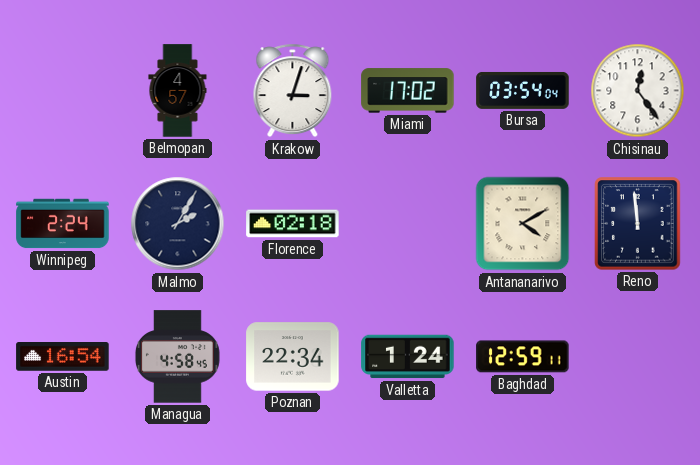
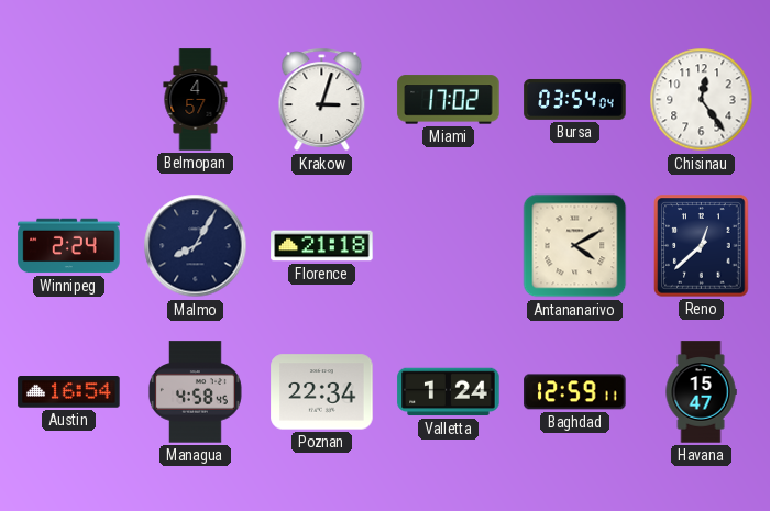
Malmo: 2:05 -> 8:05
Florence: 02:18 -> 21:18
Reno: 11:59 -> 12:38
Havana: none -> 15:47
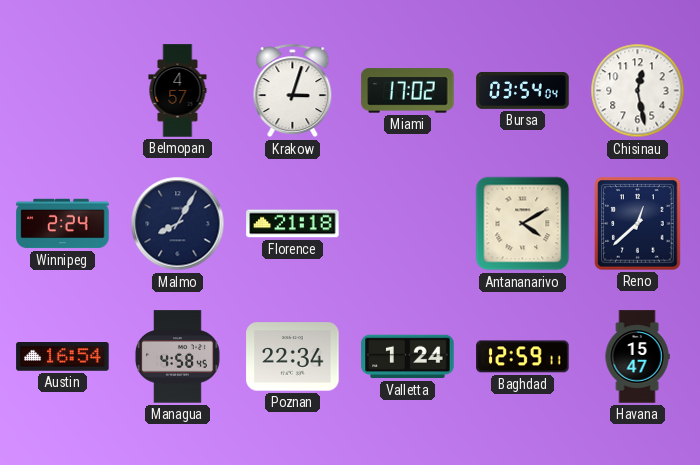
Chisinau: 12:24 -> 12:28
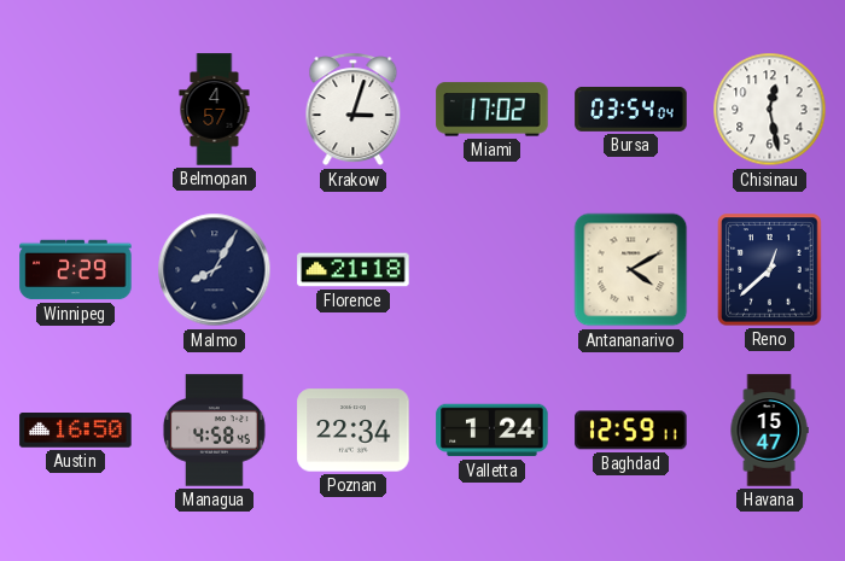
Winnipeg: 2:24 -> 2:29
Austin: 16:54 -> 16:50
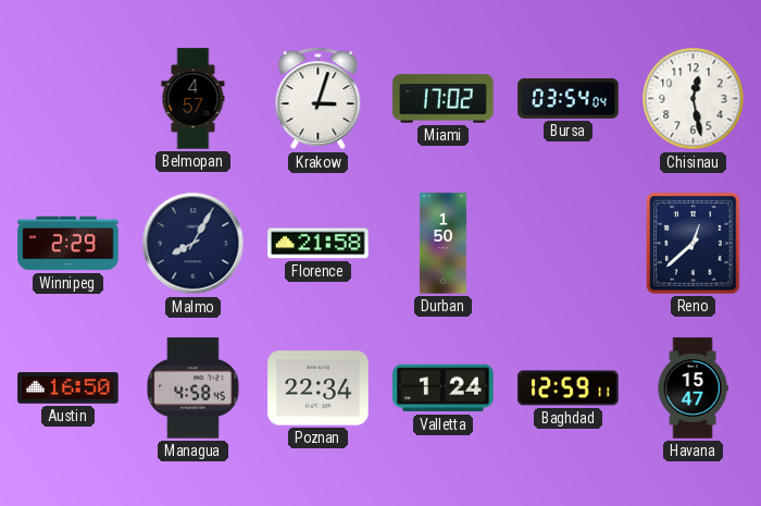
Florence: 21:18 -> 21:58
Durban: none -> 1:50
Antananarivo: 4:10 -> none
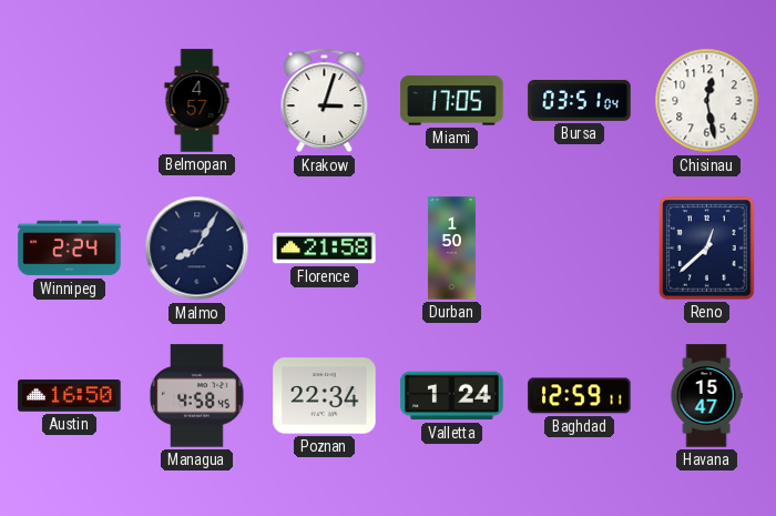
Miami: 17:02 -> 17:05
Bursa: 03:54 -> 03:51
Winnipeg: 2:29 -> 2:24
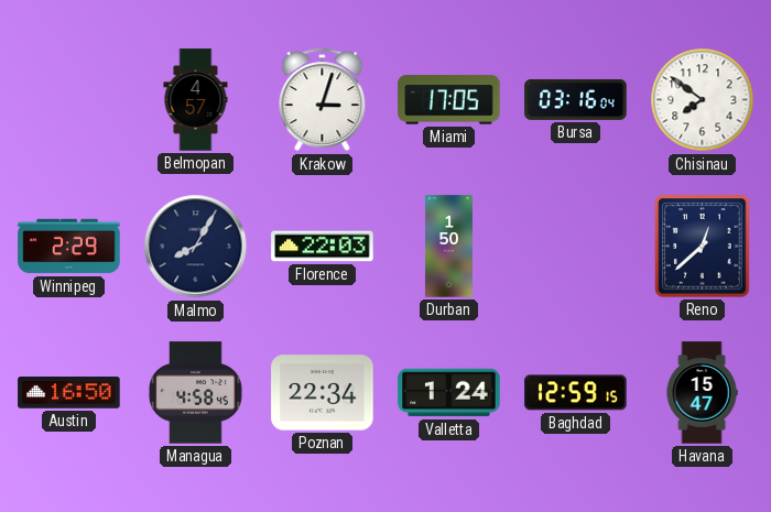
Bursa: 03:51 -> 03:16
Chisinau: 12:28 -> 7:51
Winnipeg: 2:24 -> 2:29
Florence: 21:58 -> 22:03
Baghdad: 12:59:11 -> 12:59:15
